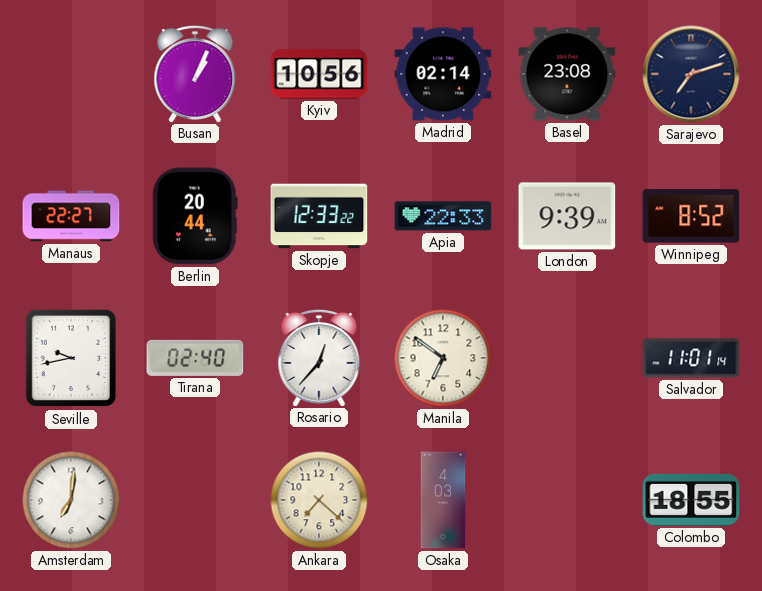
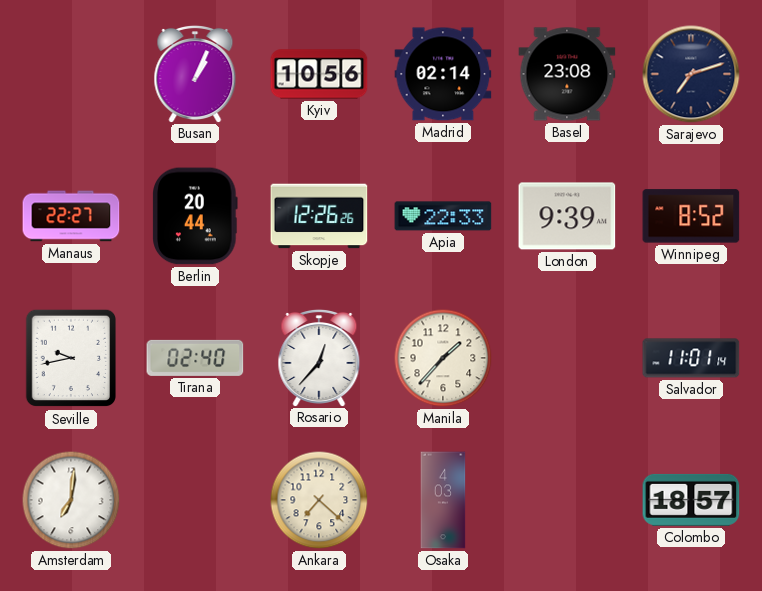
Skopje: 12:33 -> 12:26
Manila: 6:51 -> 1:37
Colombo: 18:55 -> 18:57
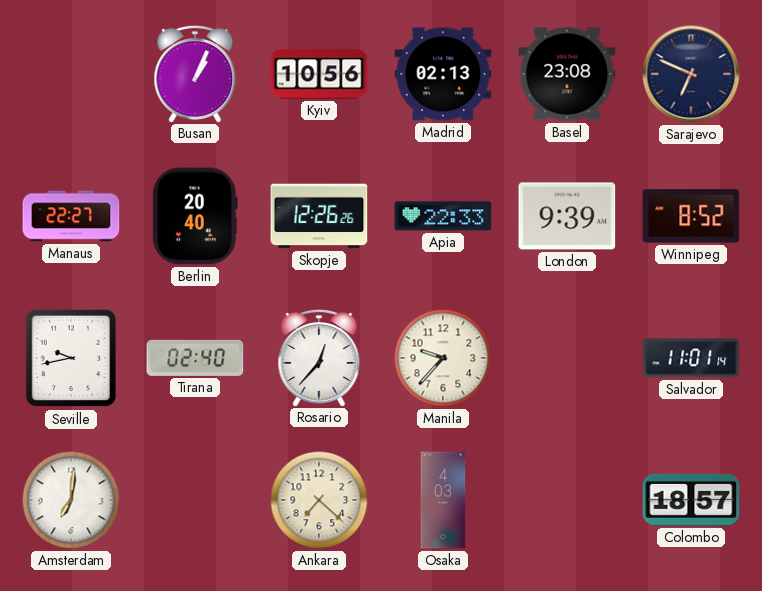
Madrid: 02:14 -> 02:13
Sarajevo: 7:12 -> 6:49
Berlin: 20:44 -> 20:40
Manila: 1:37 -> 9:37
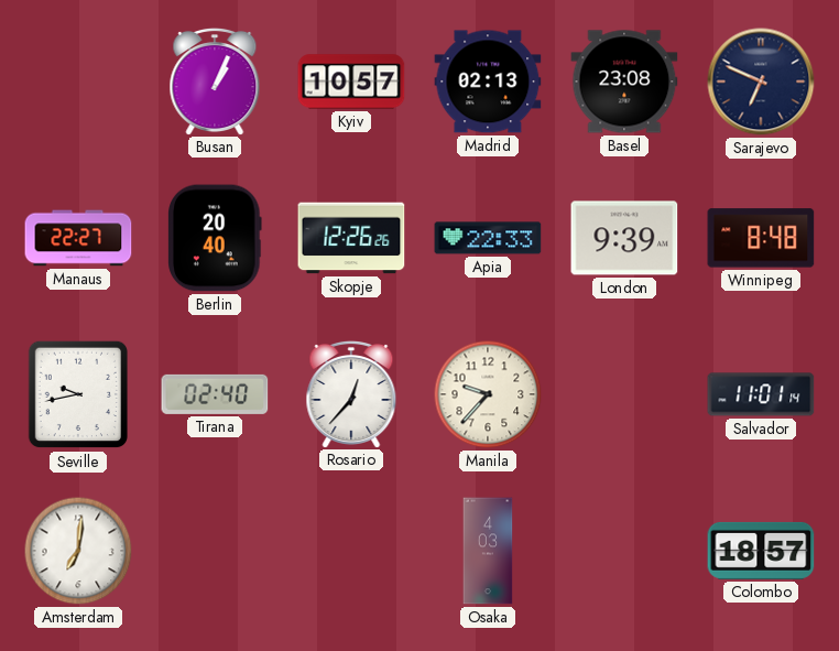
Kyiv: 10:56 -> 10:57
Winnipeg: 8:52 -> 8:48
Ankara: 7:22 -> none
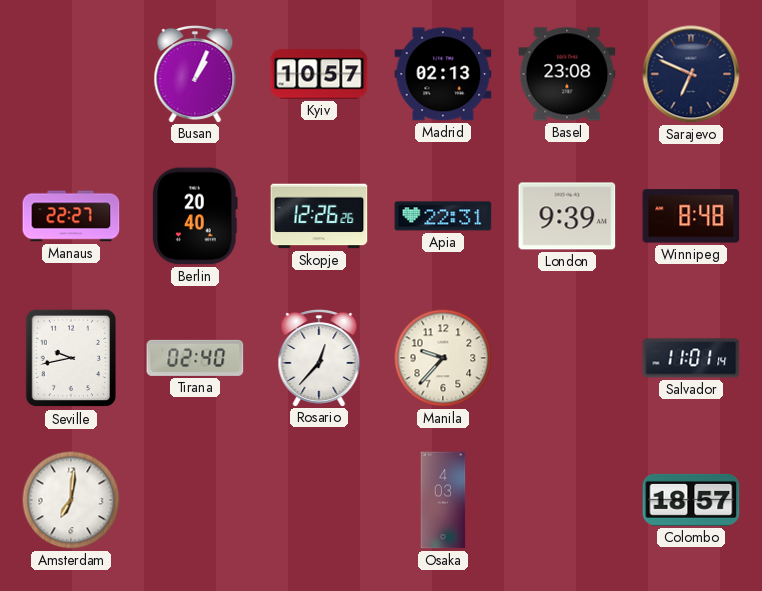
Apia: 22:33 -> 22:31
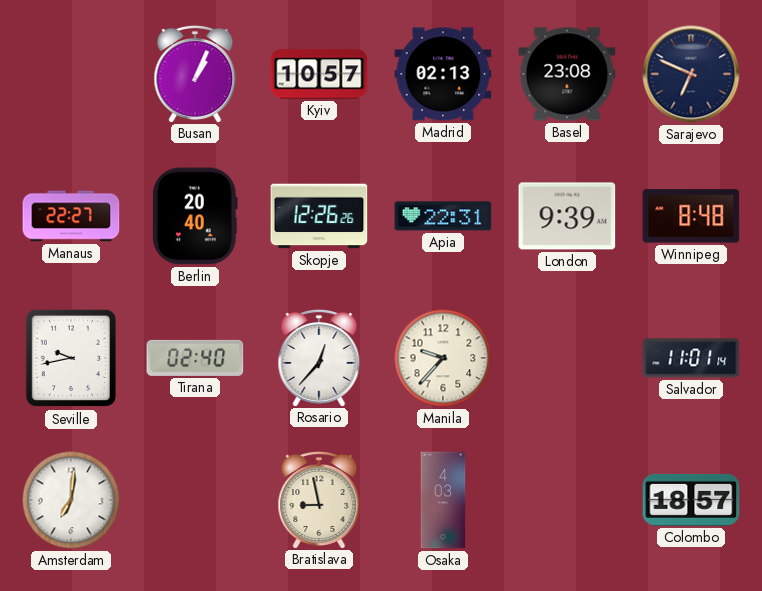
Bratislava: none -> 8:58
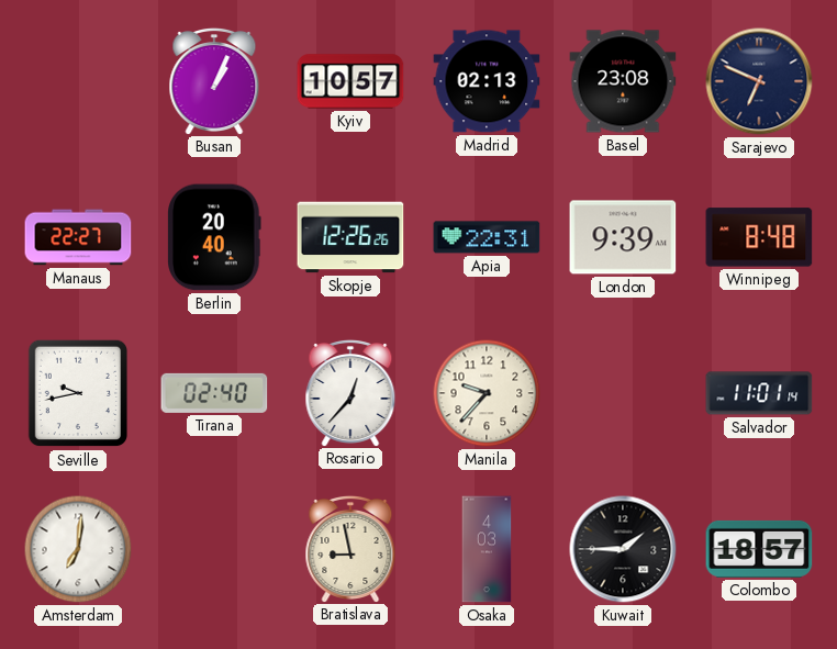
Kuwait: none -> 1:45
